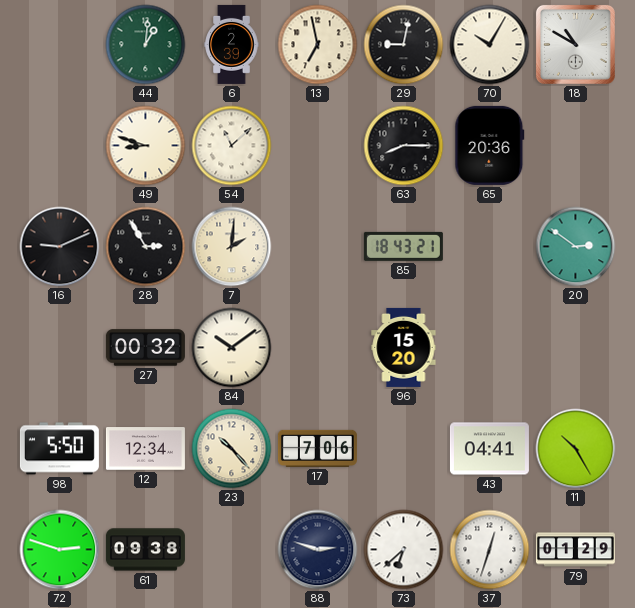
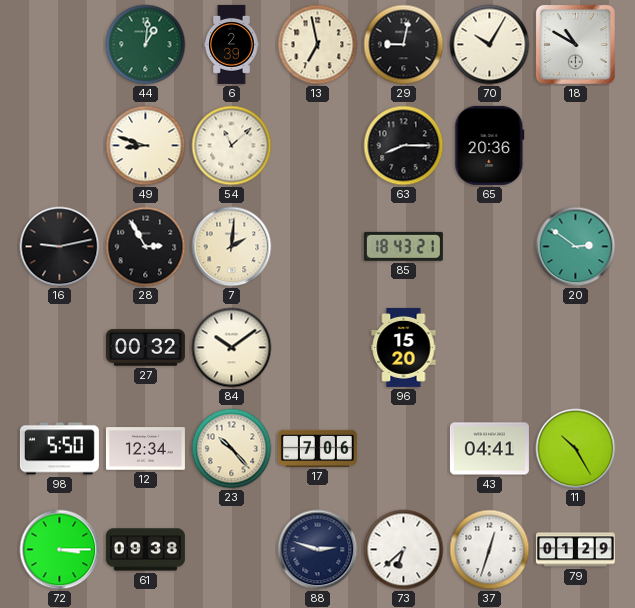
16: 9:11 -> 9:13
72: 2:48 -> 3:15
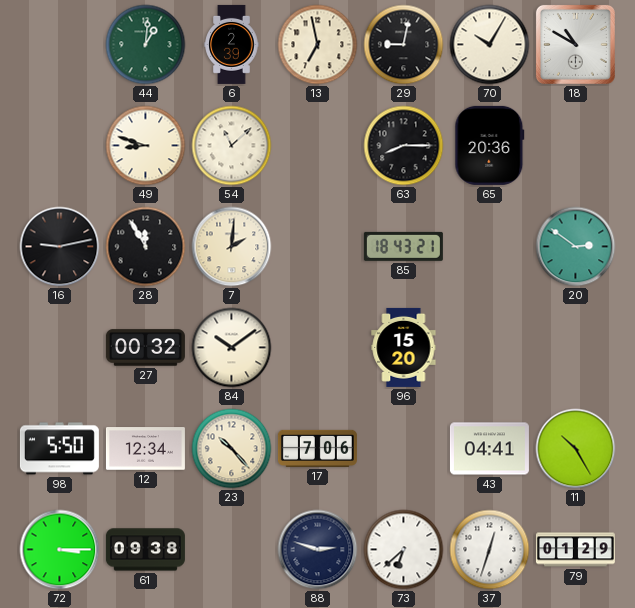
28: 2:55 -> 11:55
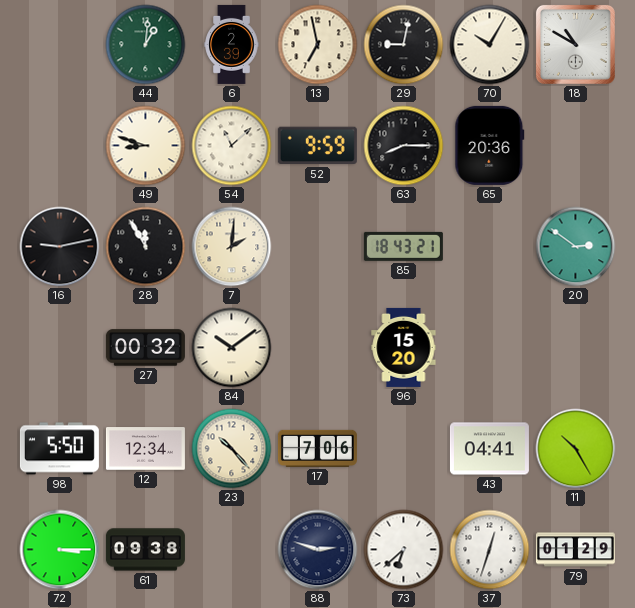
52: none -> 9:59
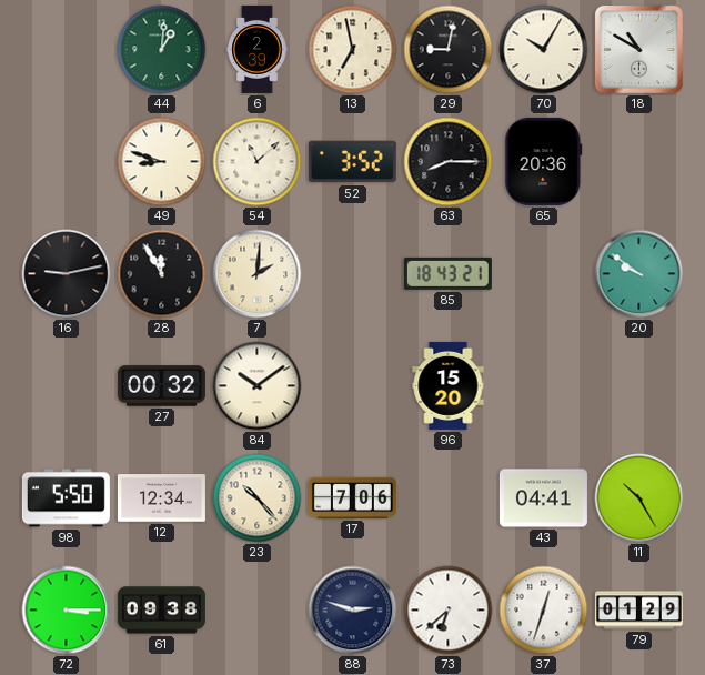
52: 9:59 -> 3:52
20: 2:51 -> 9:51
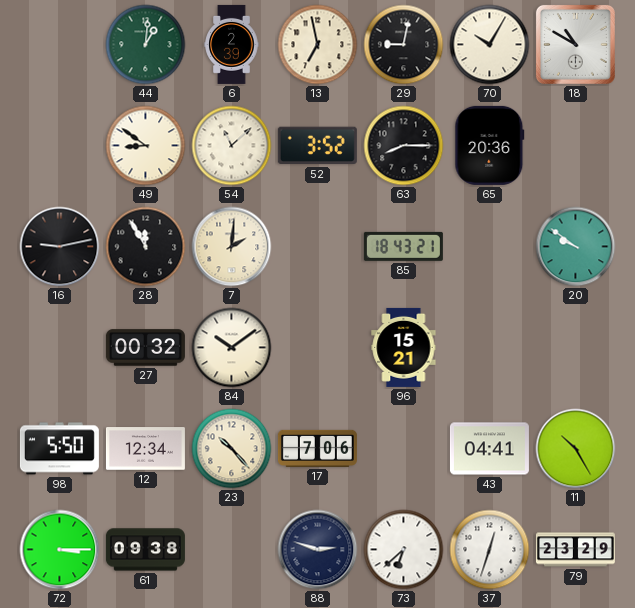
49: 8:48 -> 8:51
96: 15:20 -> 15:21
79: 01:29 -> 23:29
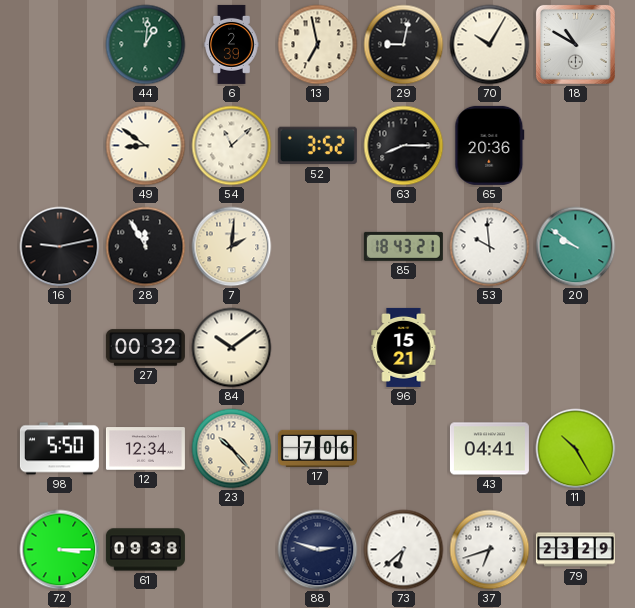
53: none -> 9:59
37: 12:33 -> 6:42
